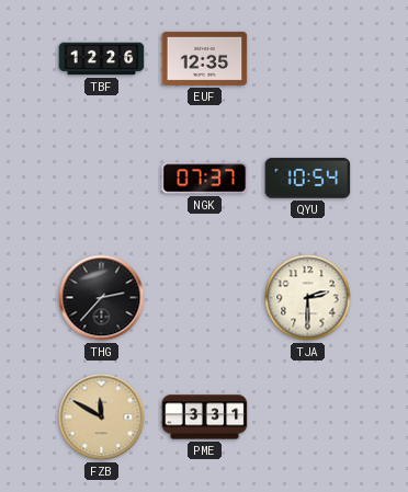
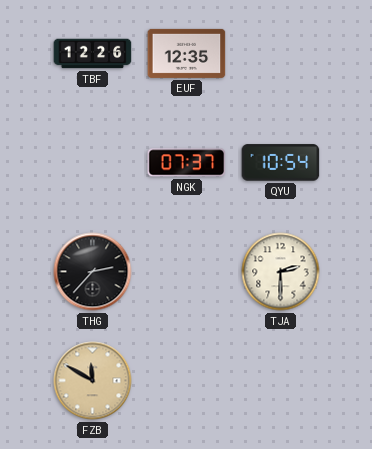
PME: 3:31 -> none
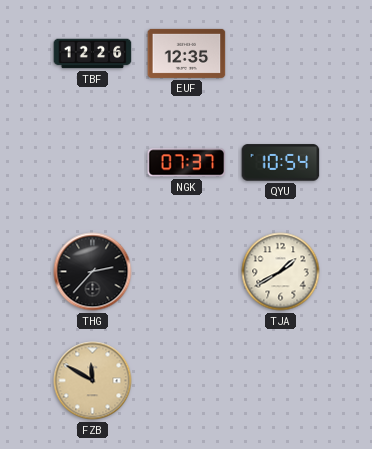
TJA: 2:30 -> 1:40
